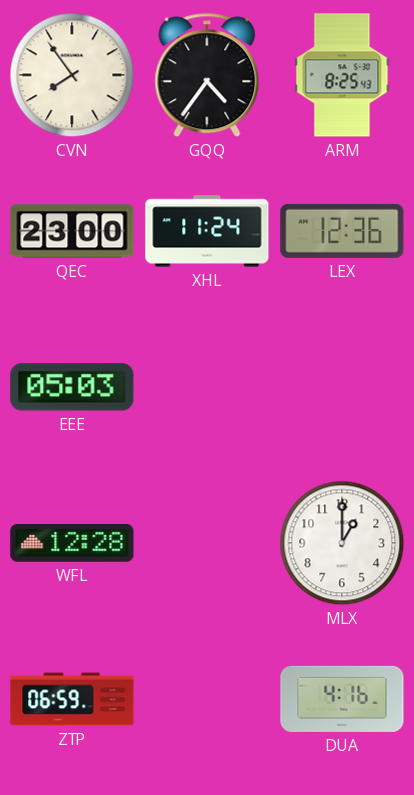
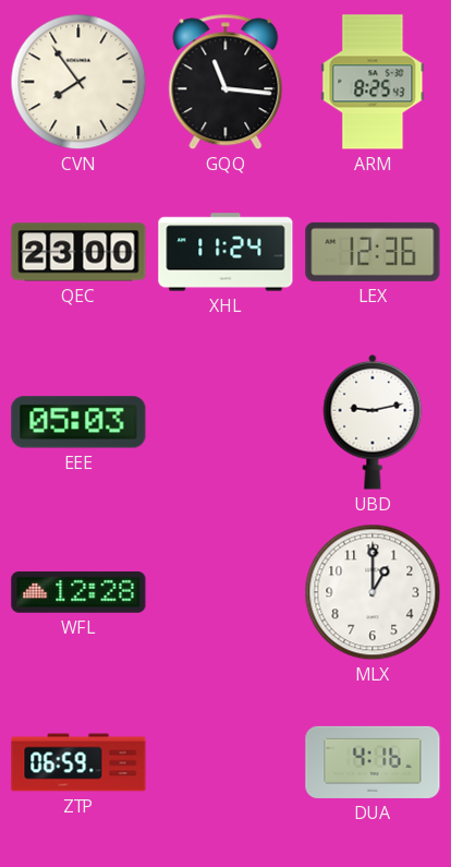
GQQ: 4:36 -> 11:16
UBD: none -> 9:13
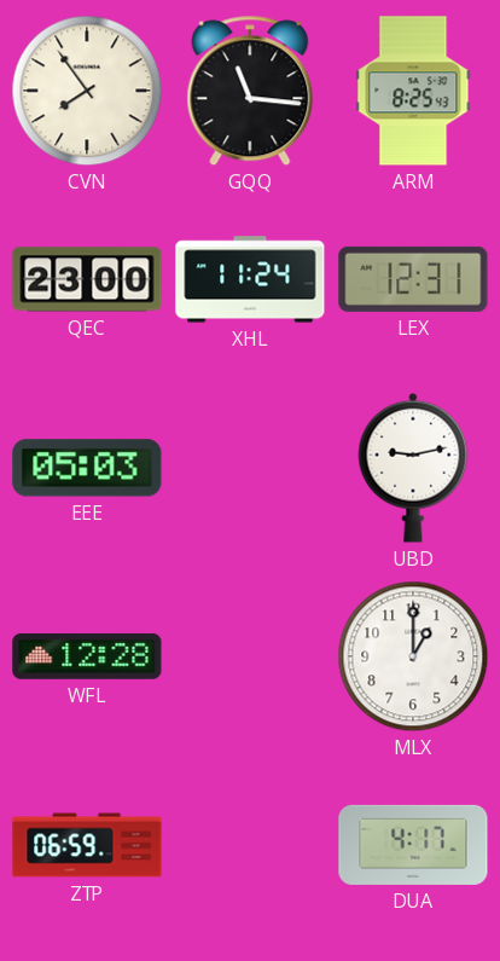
LEX: 12:36 -> 12:31
DUA: 4:16 -> 4:17
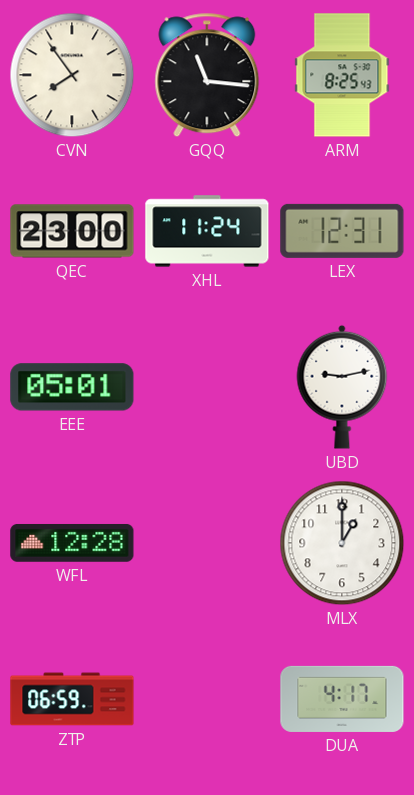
EEE: 05:03 -> 05:01
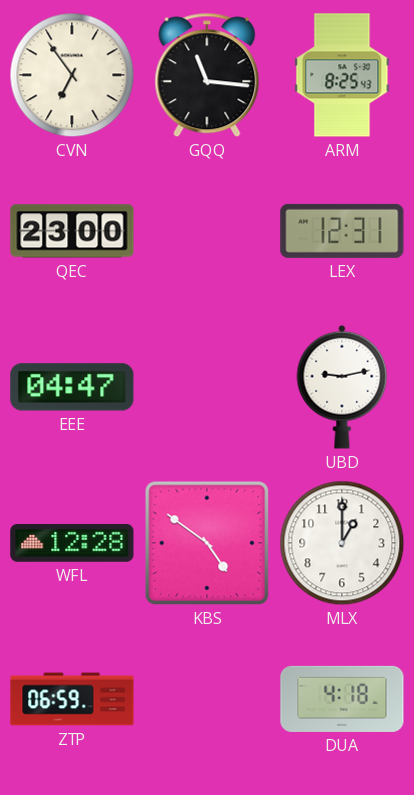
CVN: 7:54 -> 6:54
XHL: 11:24 -> none
EEE: 05:01 -> 04:47
KBS: none -> 4:51
DUA: 4:17 -> 4:18
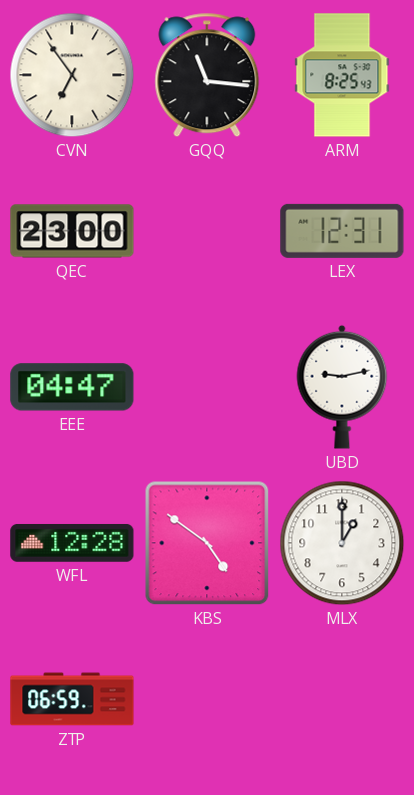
DUA: 4:18 -> none
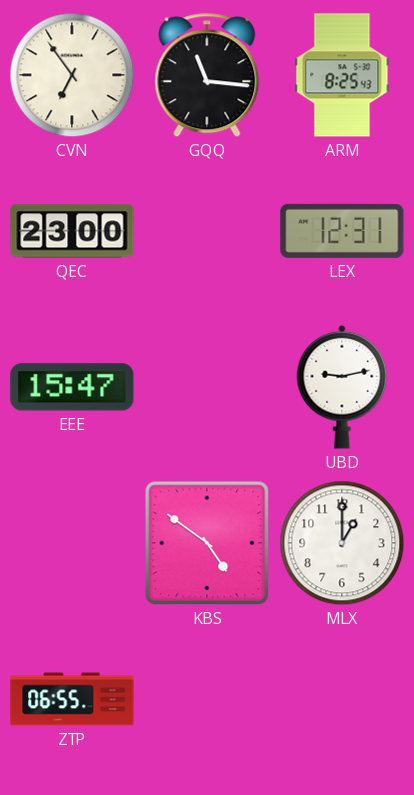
EEE: 04:47 -> 15:47
WFL: 12:28 -> none
ZTP: 06:59 -> 06:55
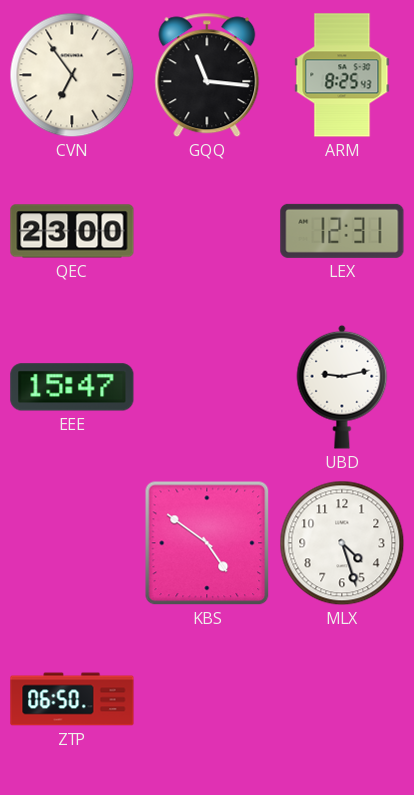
MLX: 1:00 -> 4:27
ZTP: 06:55 -> 06:50
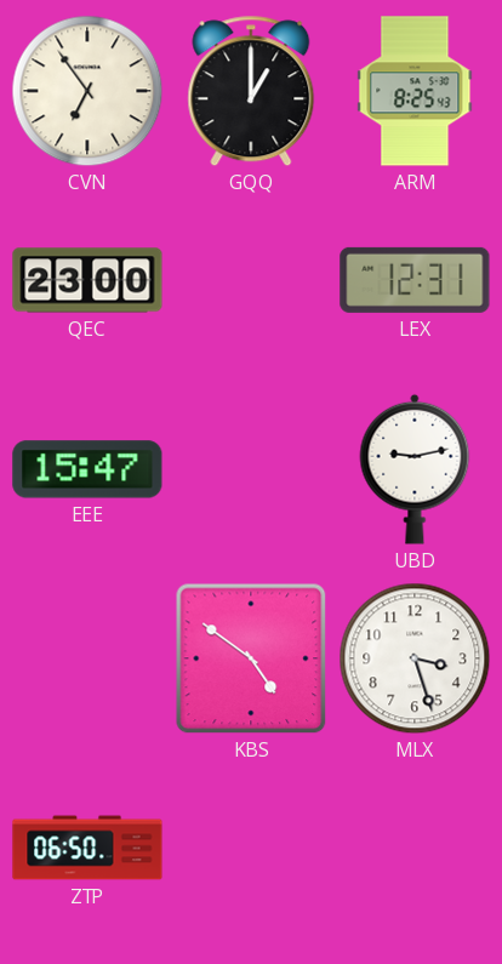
GQQ: 11:16 -> 1:00
MLX: 4:27 -> 3:27
